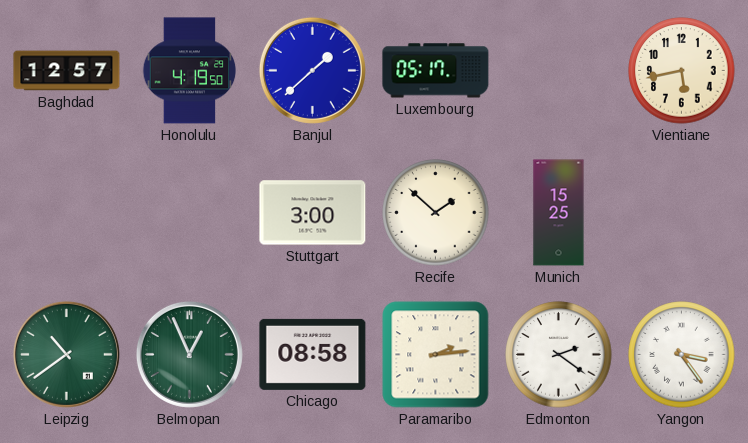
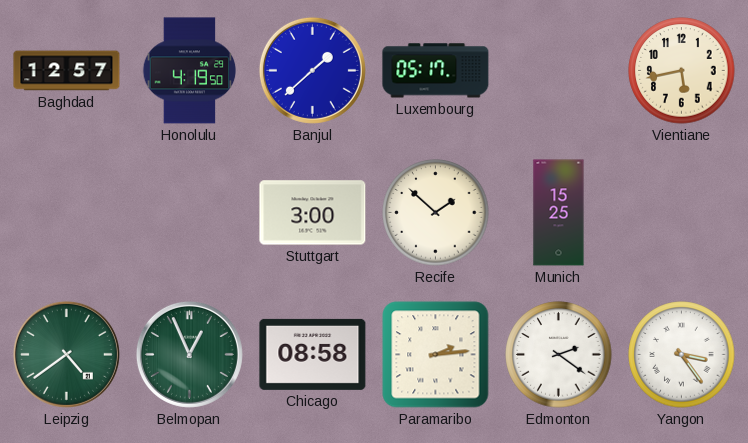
Leipzig: 10:39 -> 4:39
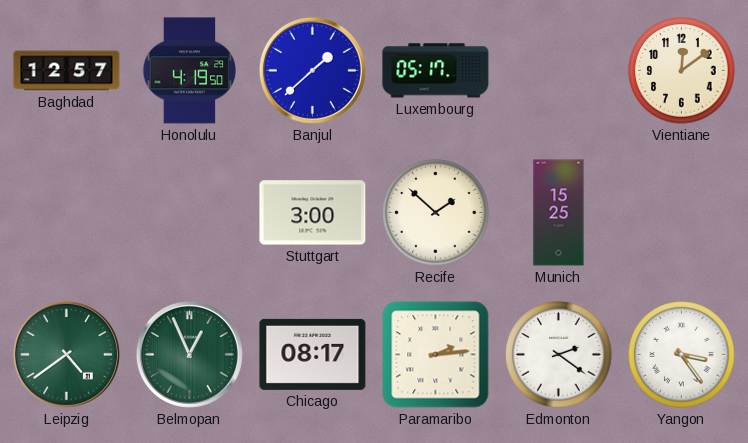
Vientiane: 5:43 -> 12:09
Chicago: 08:58 -> 08:17
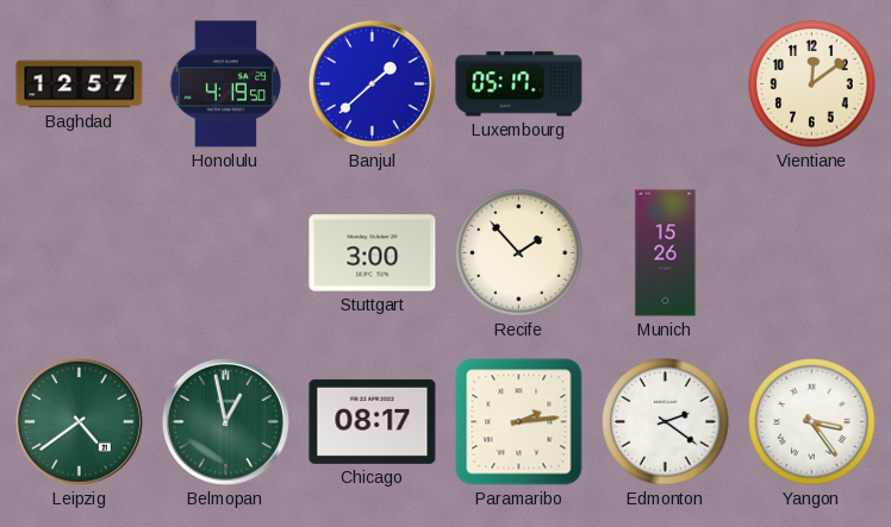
Recife: 1:52 -> 1:53
Munich: 15:25 -> 15:26
Belmopan: 12:56 -> 12:58
